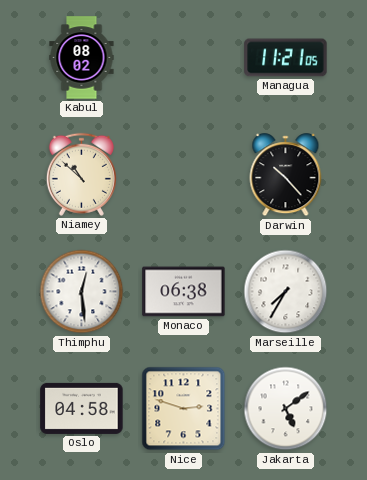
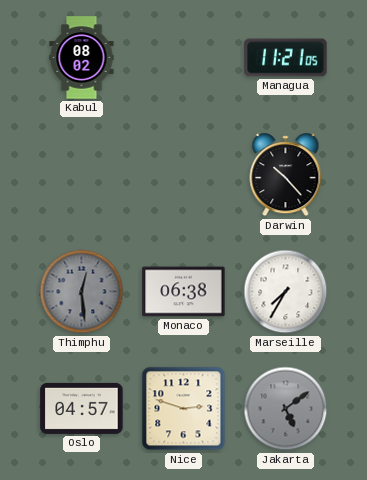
Niamey: 10:52 -> none
Thimphu dial: white -> grey
Oslo: 04:58 -> 04:57
Jakarta dial: white -> grey
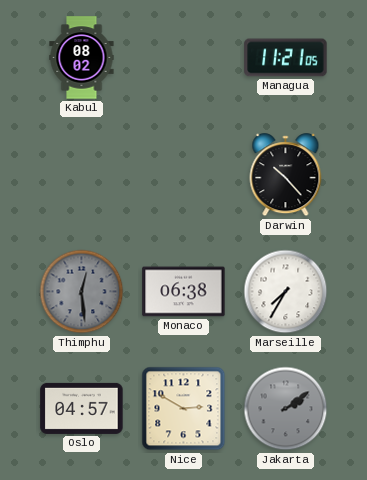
Nice: 2:48 -> 2:50
Jakarta: 5:09 -> 2:09
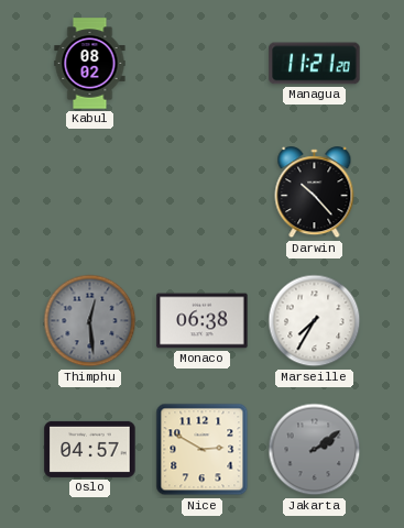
Managua: 11:21:05 -> 11:21:20
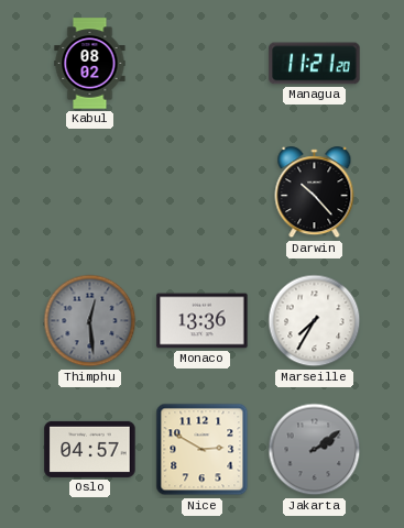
Monaco: 06:38 -> 13:36
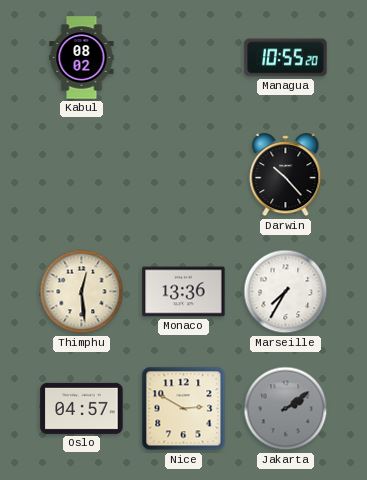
Managua: 11:21 -> 10:55
Thimphu dial: grey -> cream
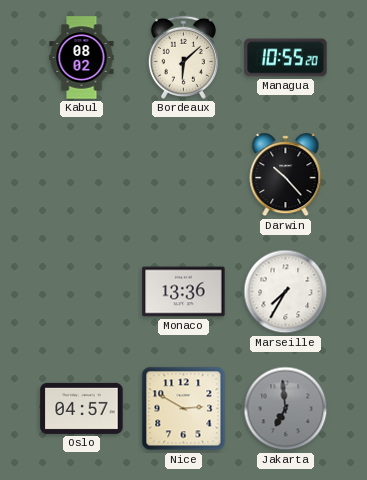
Bordeaux: none -> 6:08
Thimphu: 12:29 -> none
Jakarta: 2:09 -> 6:59
